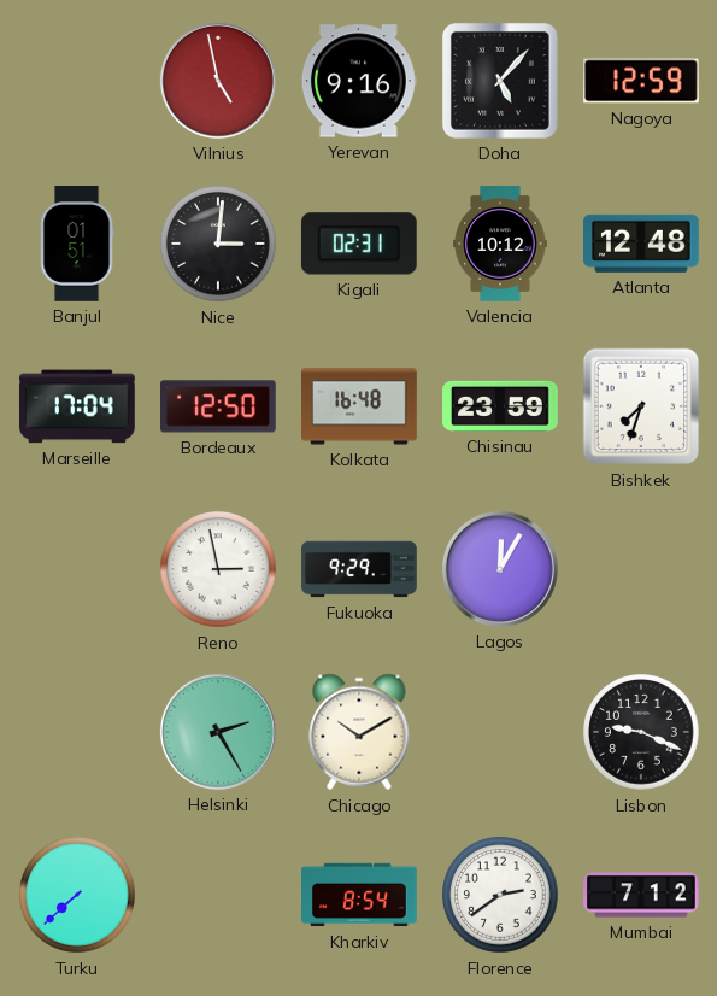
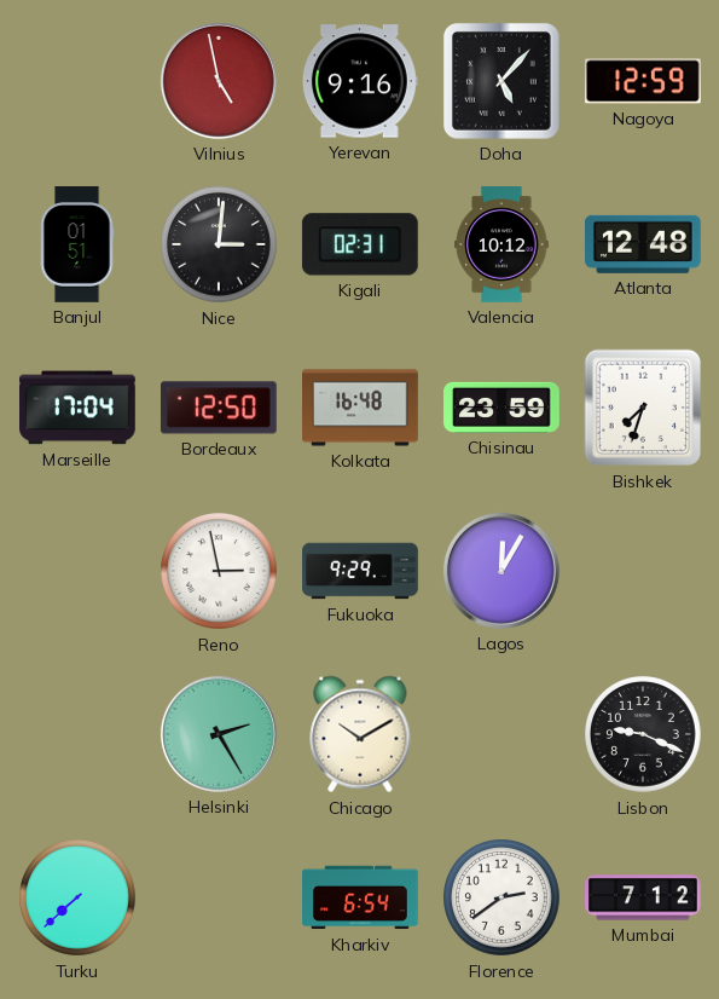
Kharkiv: 8:54 -> 6:54
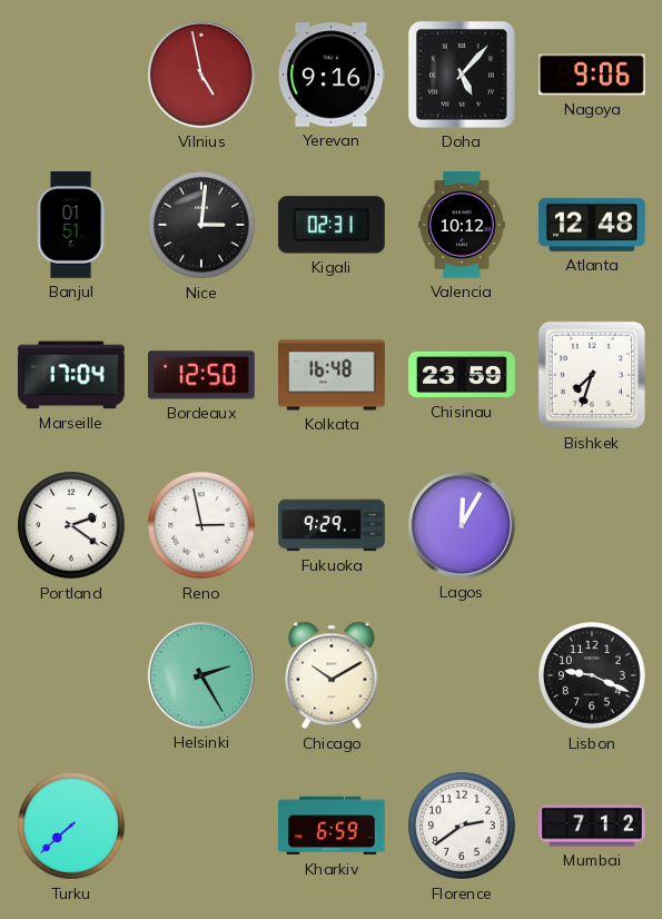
Nagoya: 12:59 -> 9:06
Portland: none -> 2:21
Kharkiv: 6:54 -> 6:59
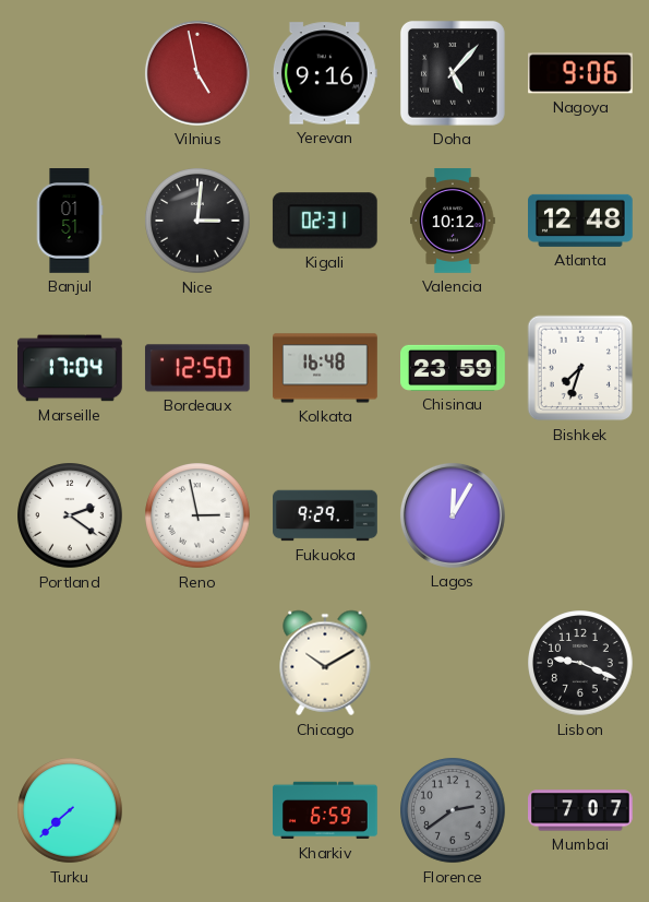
Helsinki: 2:25 -> none
Florence dial: white -> grey
Mumbai: 7:12 -> 7:07
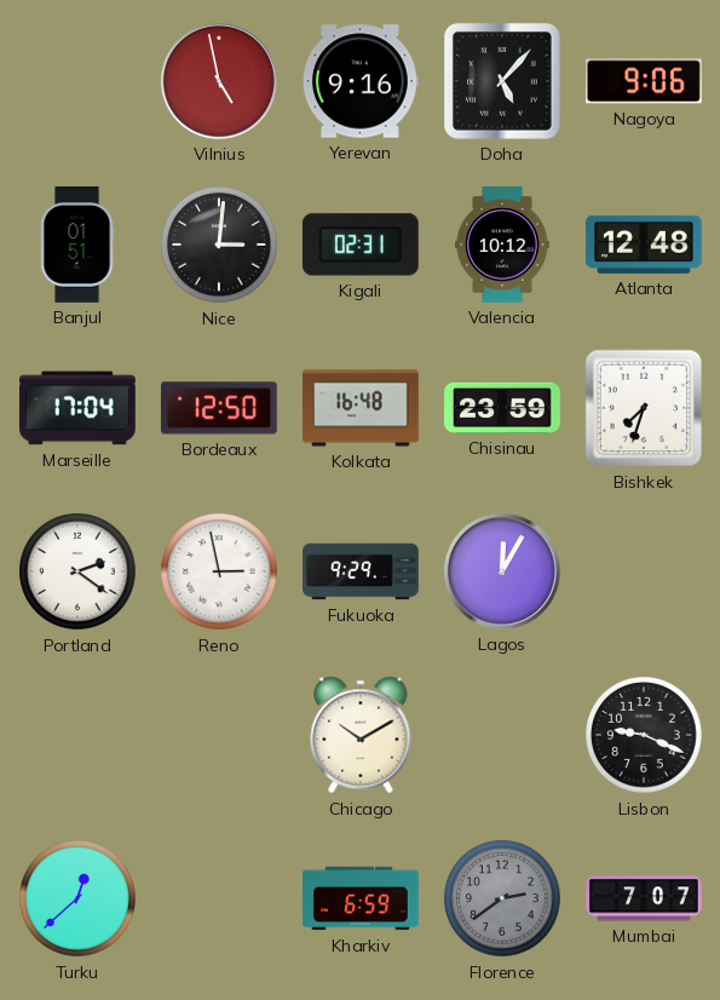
Turku: 7:38 -> 12:38
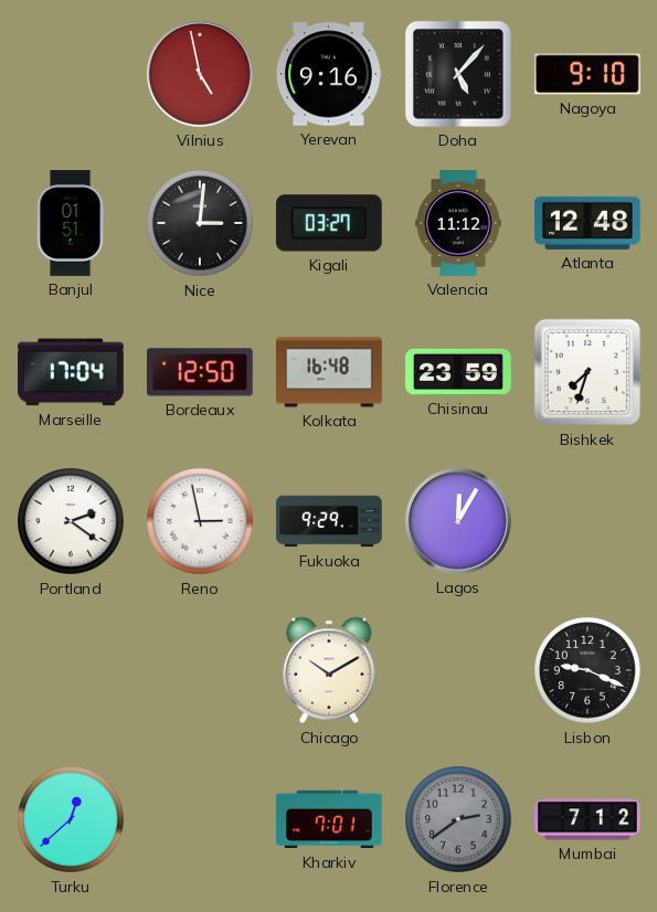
Nagoya: 9:06 -> 9:10
Kigali: 02:31 -> 03:27
Valencia: 10:12 -> 11:12
Kharkiv: 6:59 -> 7:01
Mumbai: 7:07 -> 7:12
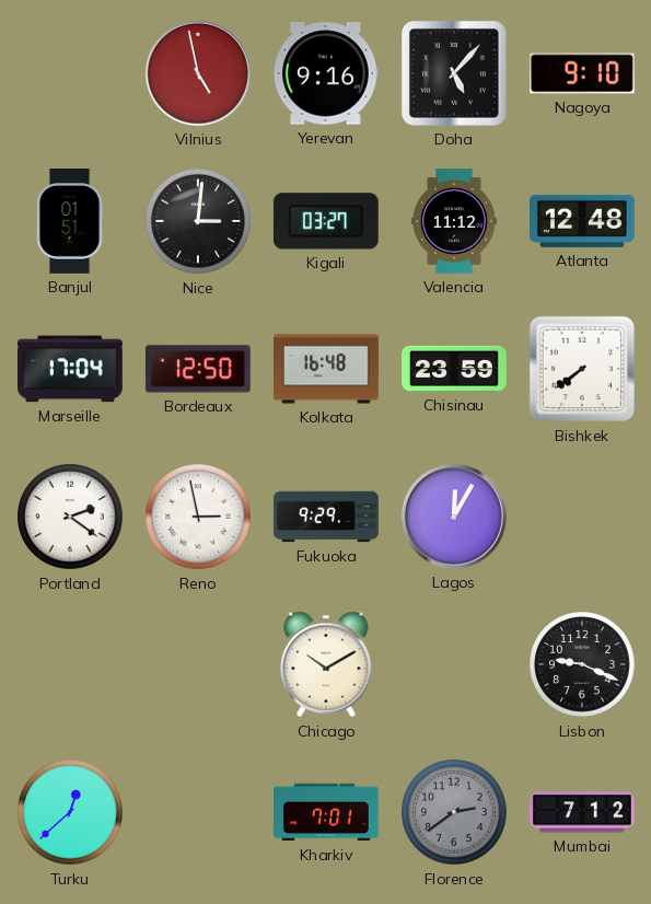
Bishkek: 7:33 -> 7:39
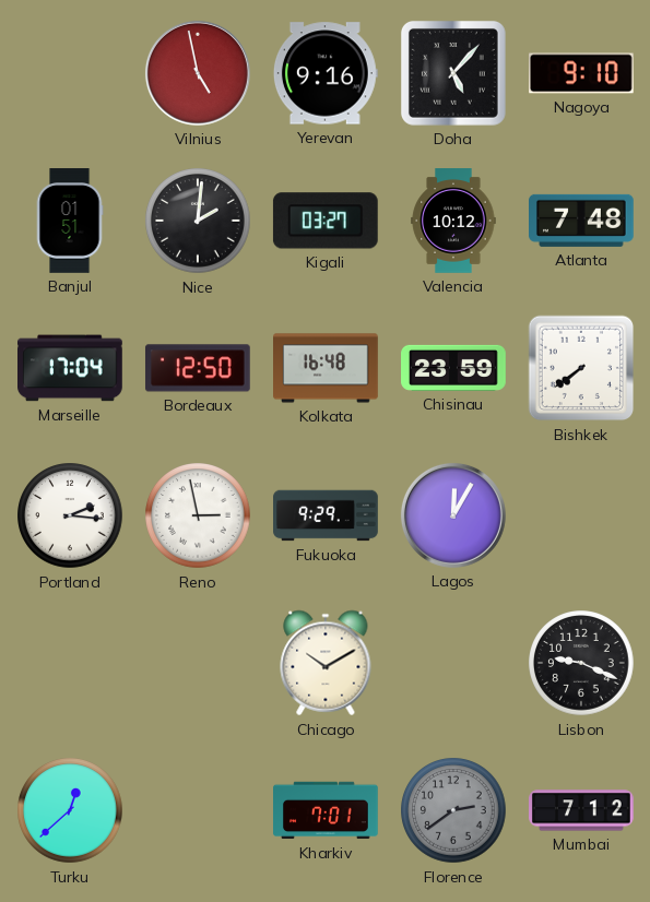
Nice: 3:01 -> 2:01
Valencia: 11:12 -> 10:12
Atlanta: 12:48 -> 7:48
Portland: 2:21 -> 2:16
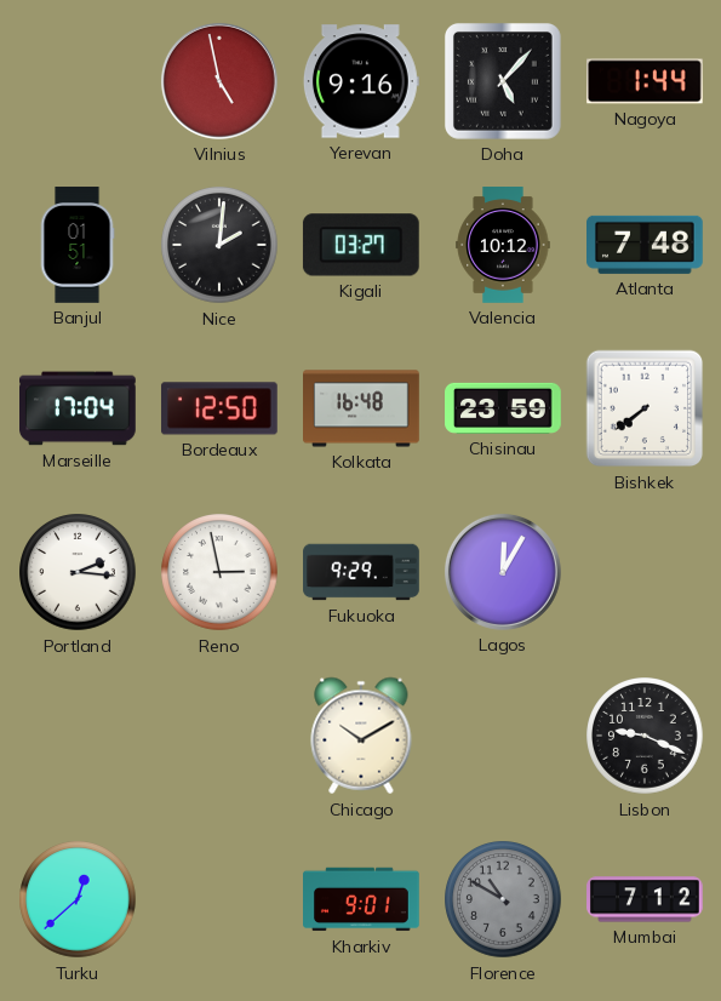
Nagoya: 9:10 -> 1:44
Kharkiv: 7:01 -> 9:01
Florence: 2:39 -> 10:50
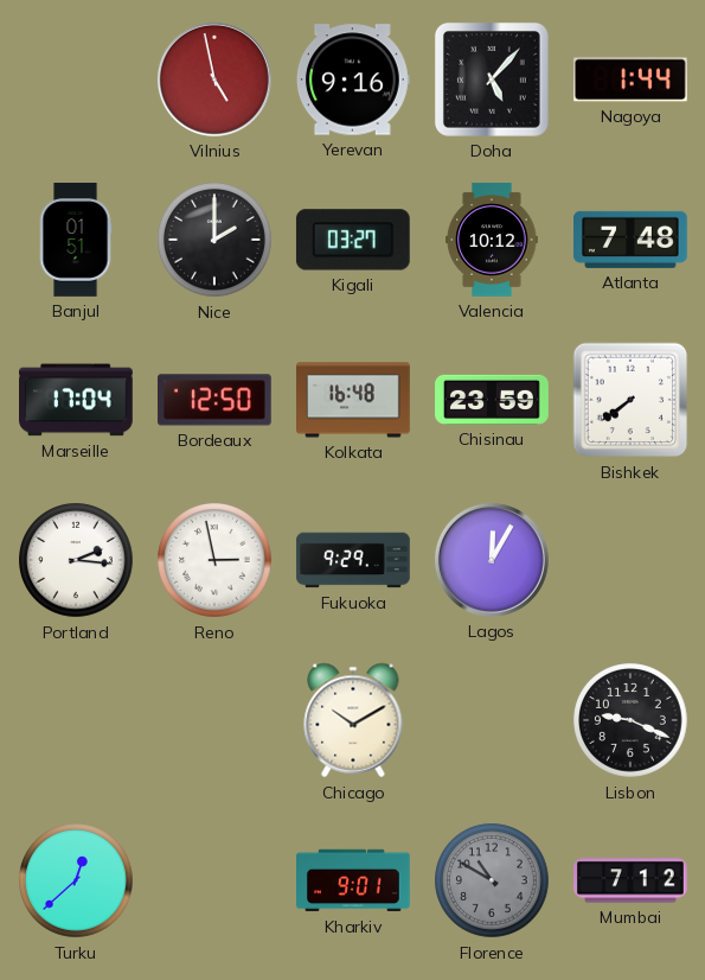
Nice: 2:01 -> 2:00
